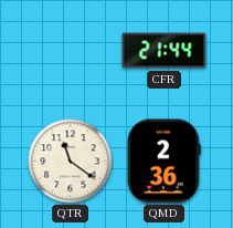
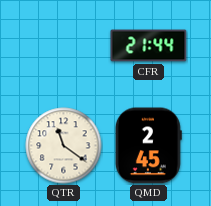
QMD: 2:36 -> 2:45
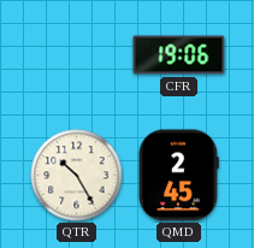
CFR: 21:44 -> 19:06
QTR: 11:21 -> 10:25
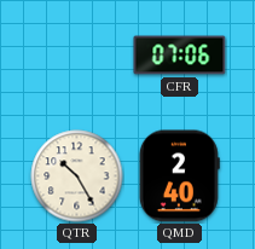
CFR: 19:06 -> 07:06
QMD: 2:45 -> 2:40
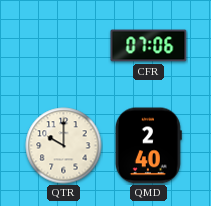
QTR: 10:25 -> 10:00
